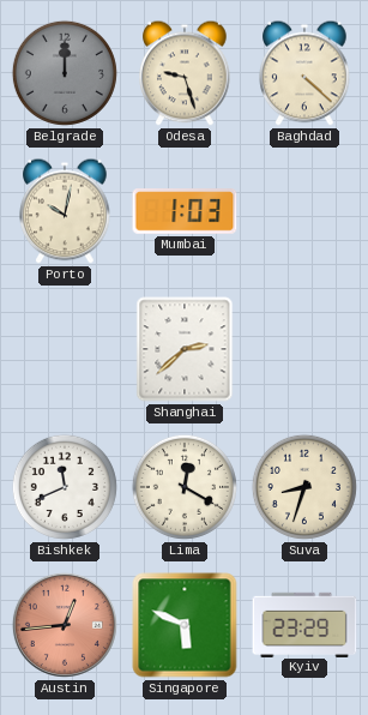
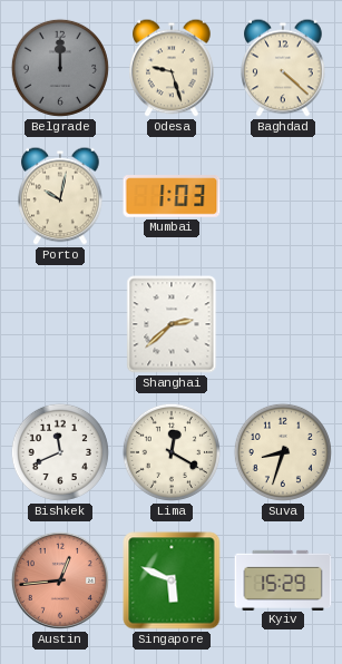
Kyiv: 23:29 -> 15:29
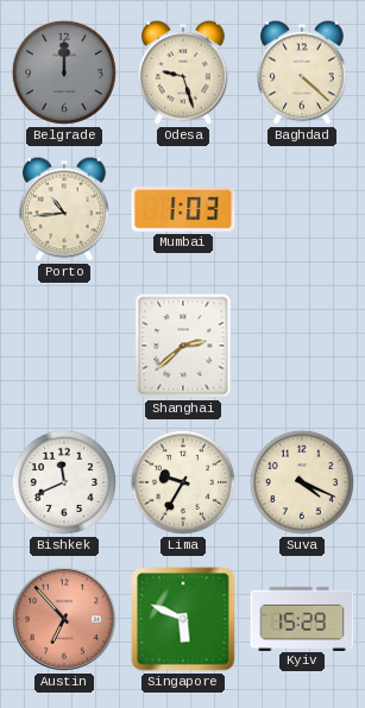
Porto: 10:02 -> 10:44
Lima: 12:20 -> 9:35
Suva: 8:33 -> 4:19
Austin: 12:44 -> 6:53
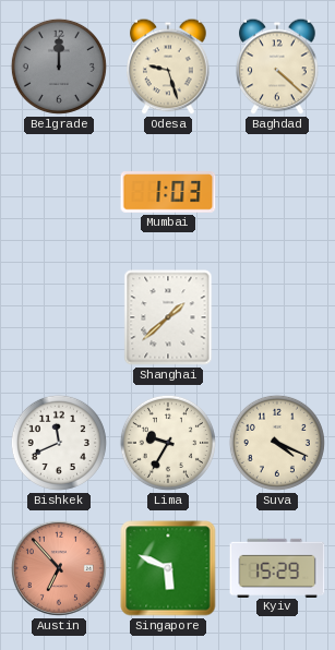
Porto: 10:44 -> none
Shanghai: 2:38 -> 1:38
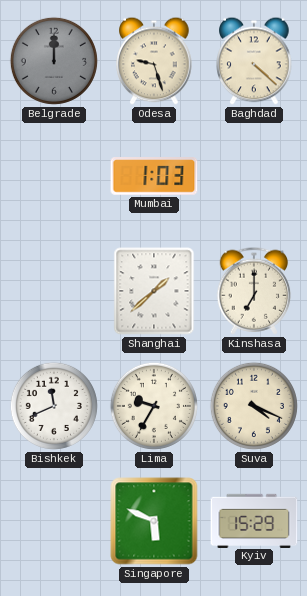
Kinshasa: none -> 7:00
Austin: 6:53 -> none
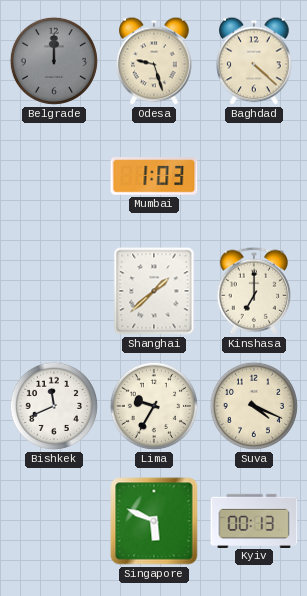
Kyiv: 15:29 -> 00:13
